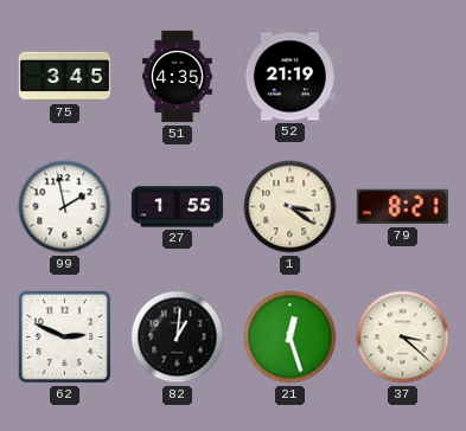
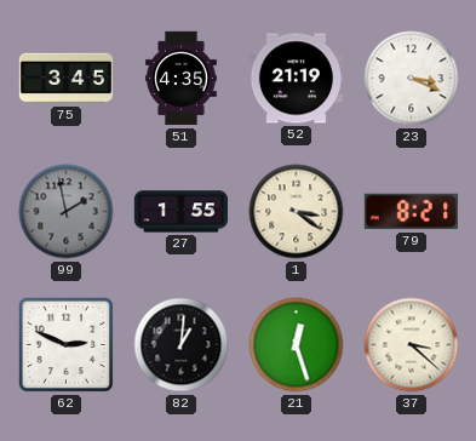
23: none -> 3:19
99 dial: white -> grey
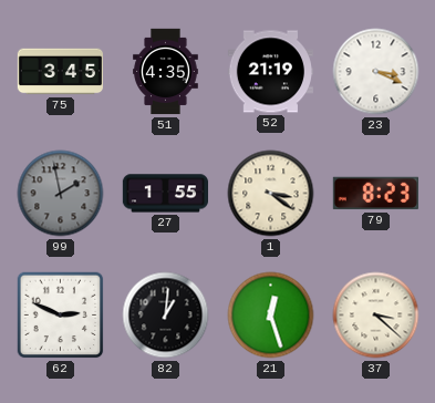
79: 8:21 -> 8:23
